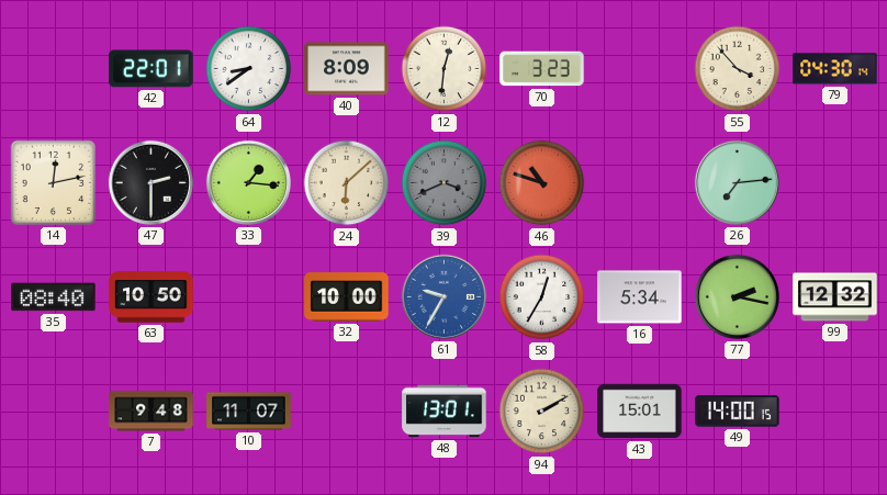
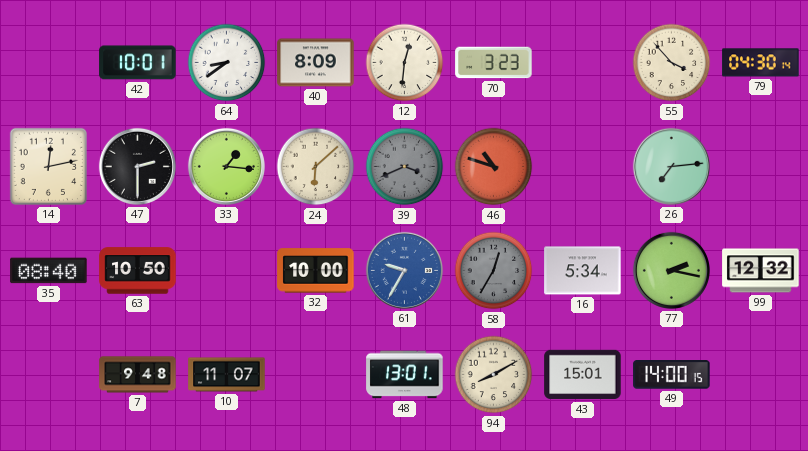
42: 22:01 -> 10:01
58 dial: white -> grey
94: 2:10 -> 8:10
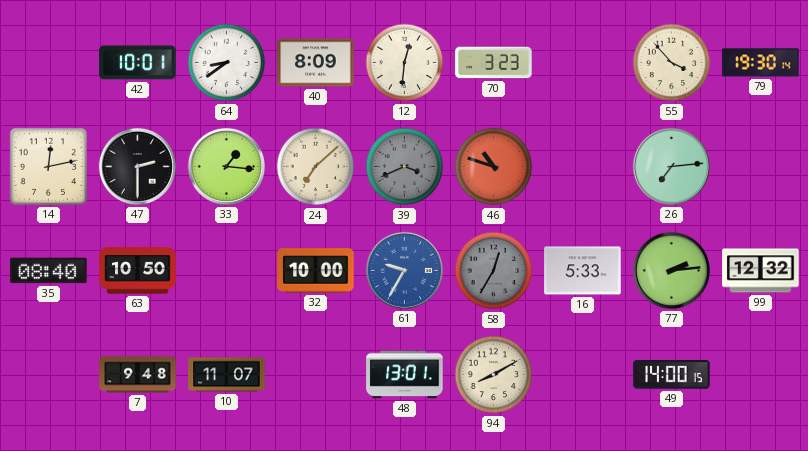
79: 04:30 -> 19:30
24: 6:08 -> 7:08
16: 5:34 -> 5:33
77: 2:17 -> 2:14
43: 15:01 -> none
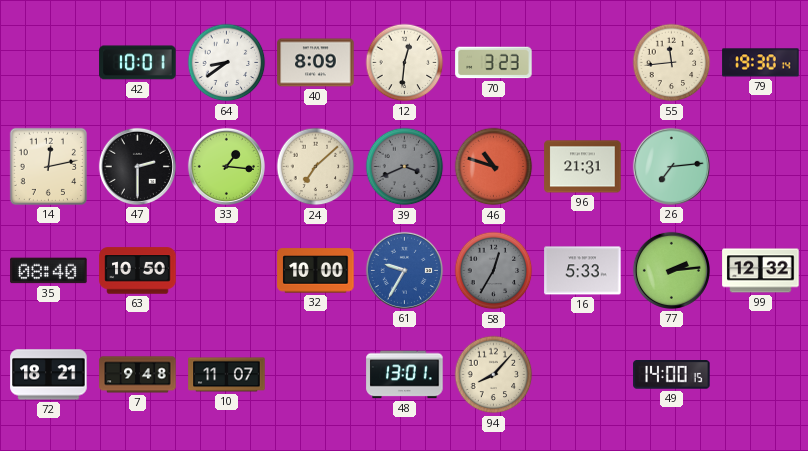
55: 3:53 -> 11:44
96: none -> 21:31
72: none -> 18:21
94: 8:10 -> 8:07
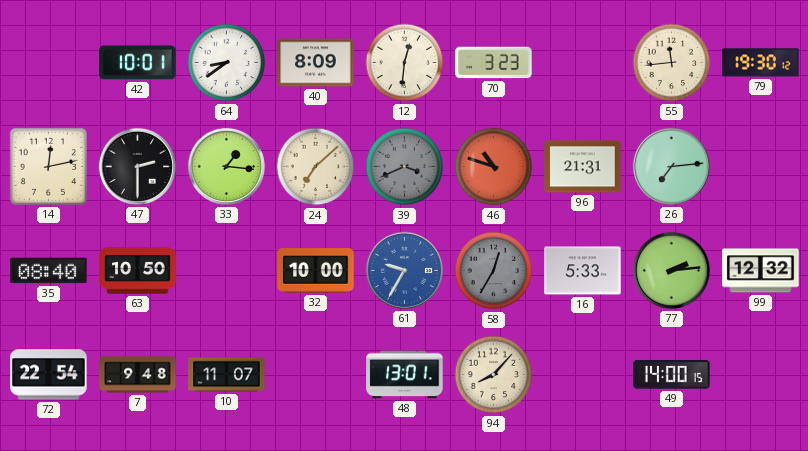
79: 19:30:14 -> 19:30:12
72: 18:21 -> 22:54
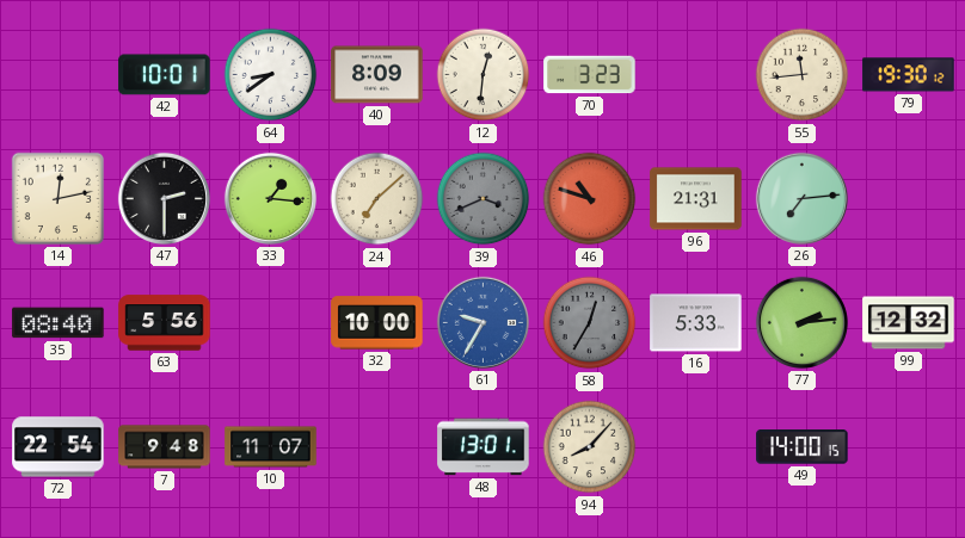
63: 10:50 -> 5:56
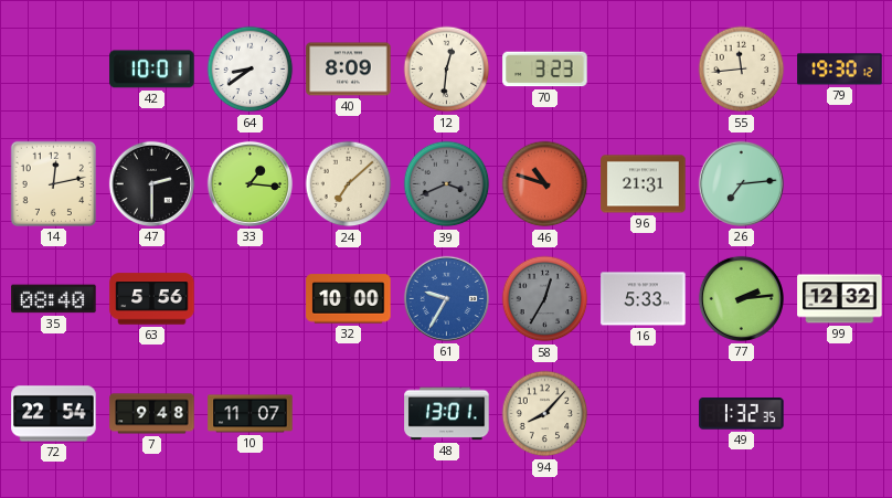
49: 14:00 -> 1:32
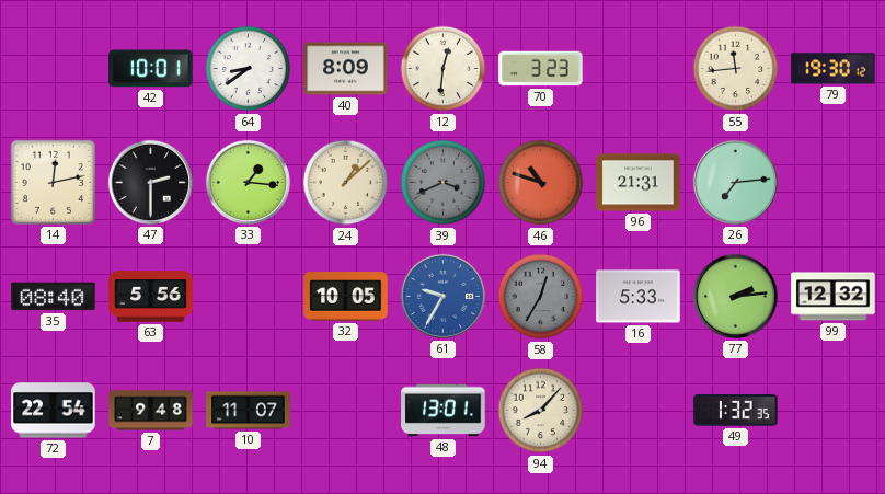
24: 7:08 -> 1:08
32: 10:00 -> 10:05
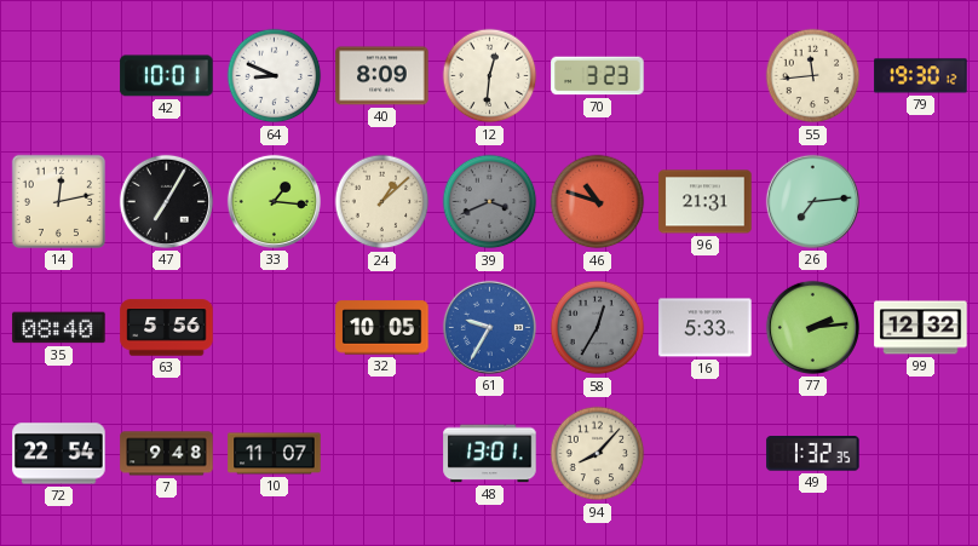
64: 8:39 -> 8:49
47: 2:30 -> 7:05
